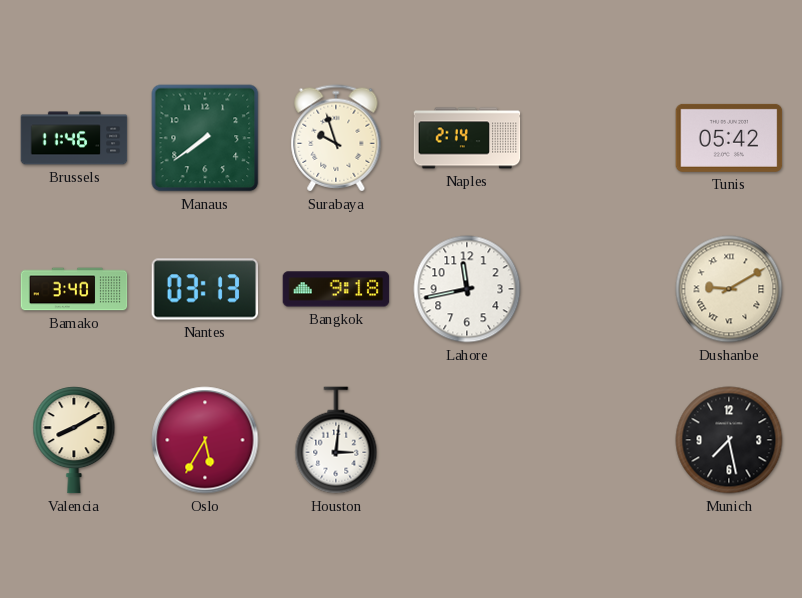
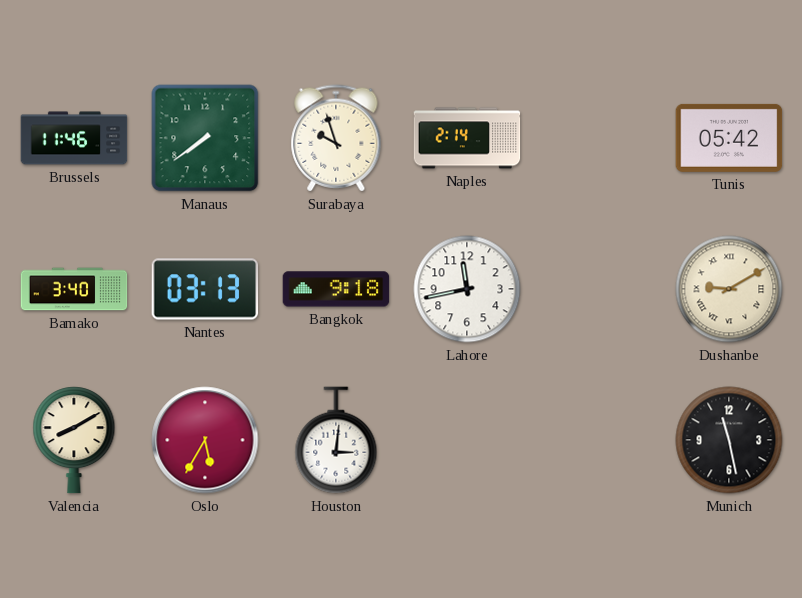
Munich: 7:28 -> 11:28
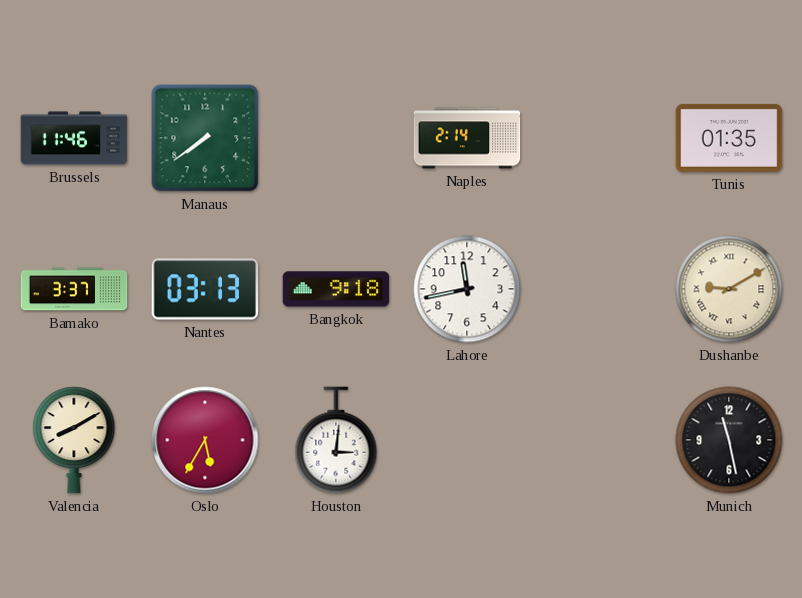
Surabaya: 9:57 -> none
Tunis: 05:42 -> 01:35
Bamako: 3:40 -> 3:37
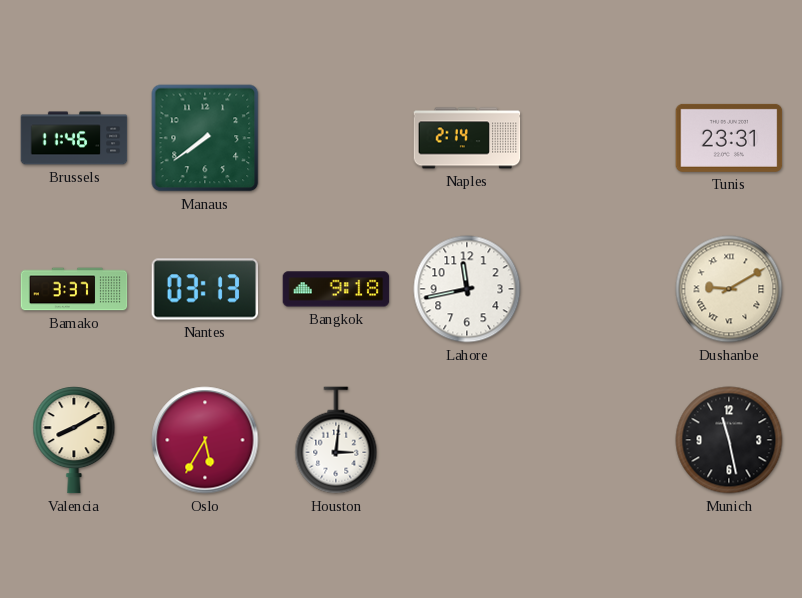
Tunis: 01:35 -> 23:31
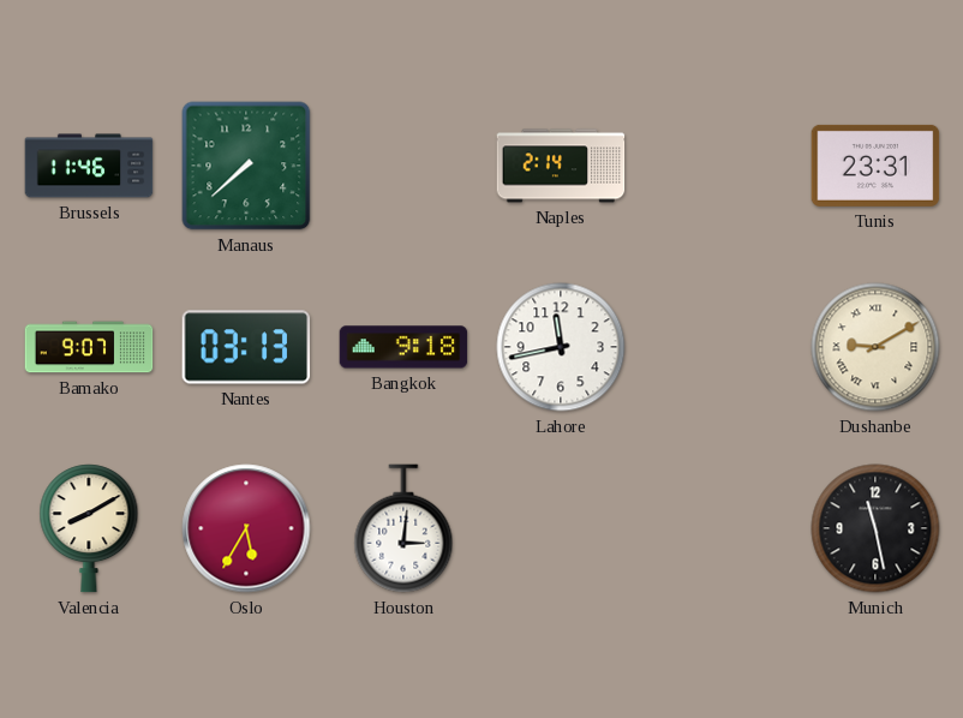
Manaus: 7:39 -> 7:38
Bamako: 3:37 -> 9:07
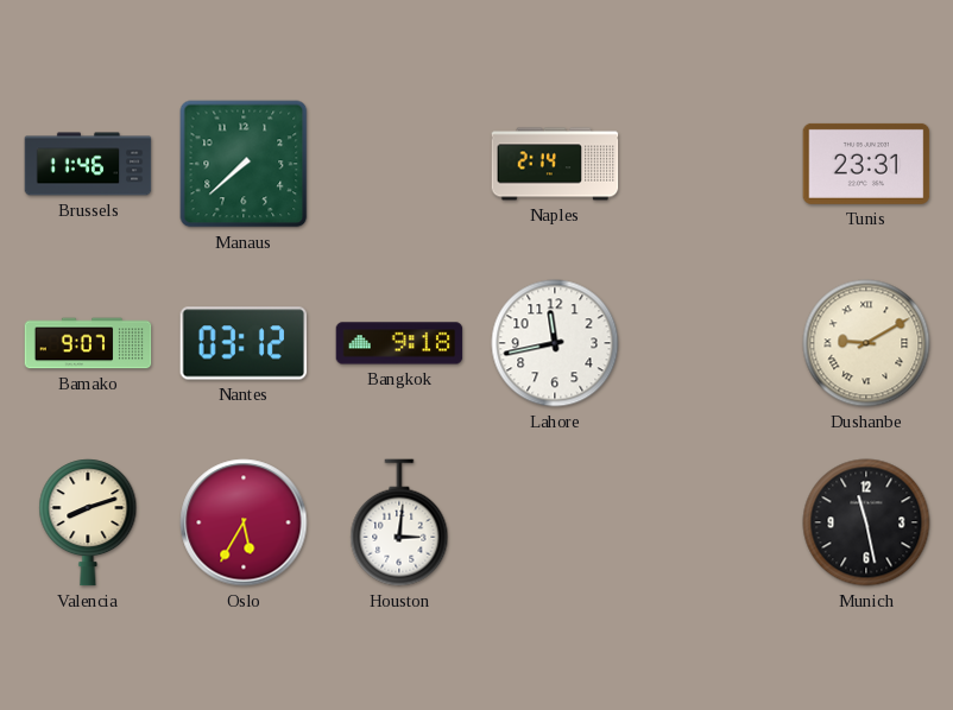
Nantes: 03:13 -> 03:12
Valencia: 8:10 -> 8:12
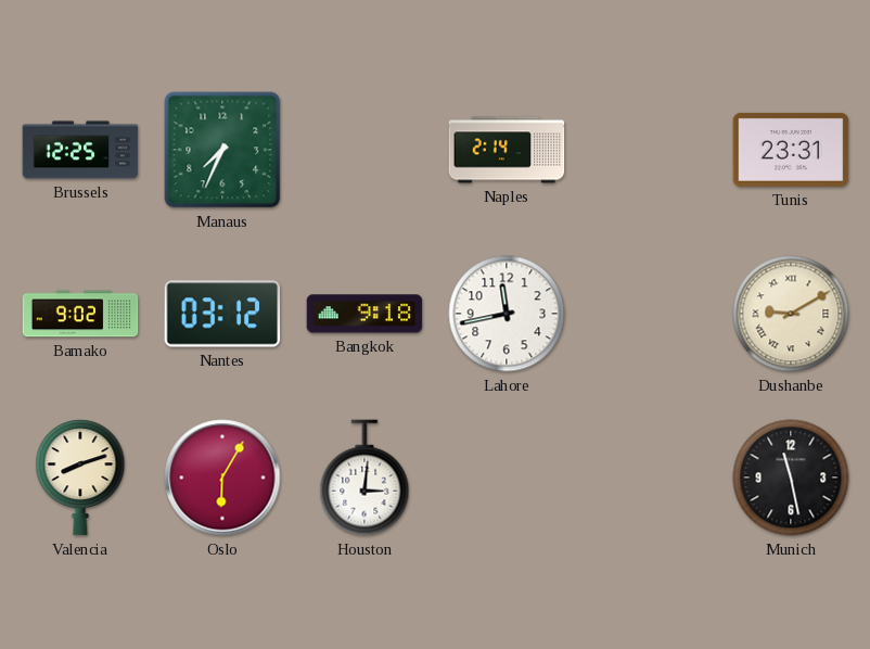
Brussels: 11:46 -> 12:25
Manaus: 7:38 -> 7:34
Bamako: 9:07 -> 9:02
Oslo: 5:35 -> 6:05
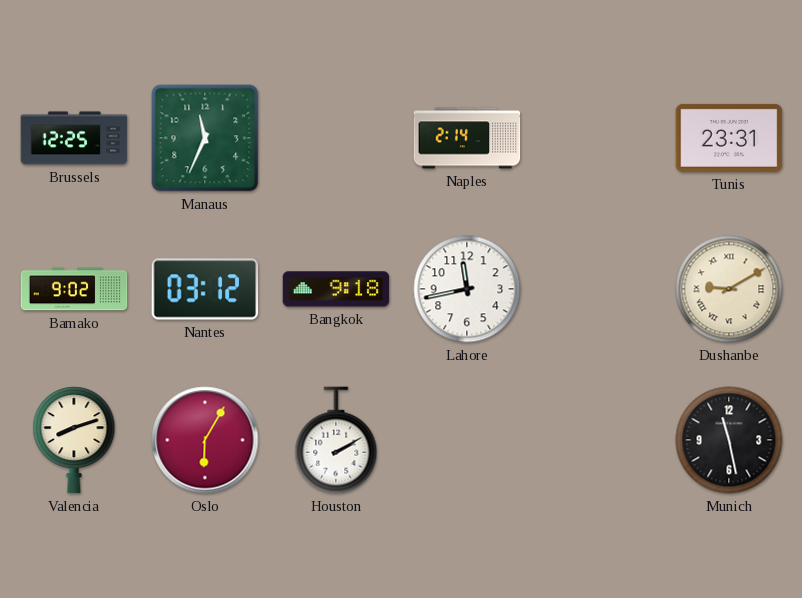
Manaus: 7:34 -> 11:34
Houston: 3:01 -> 2:10
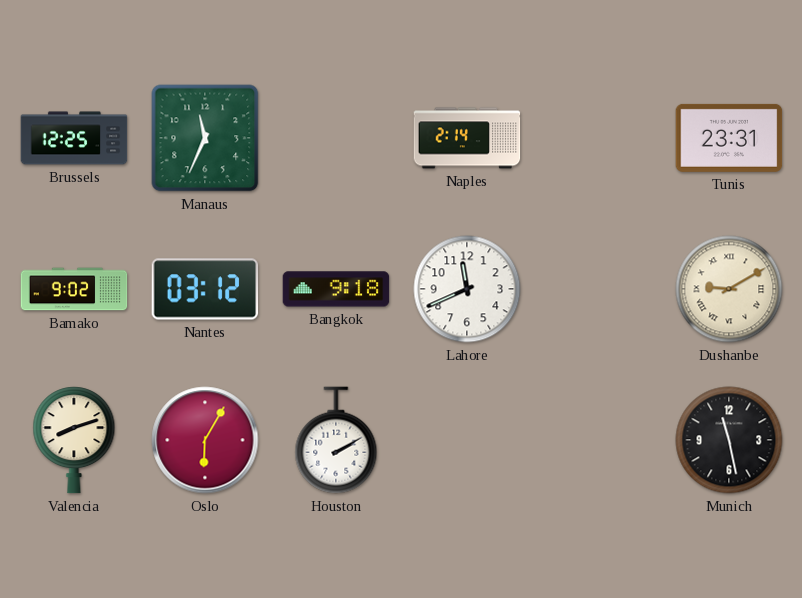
Lahore: 11:43 -> 11:41
